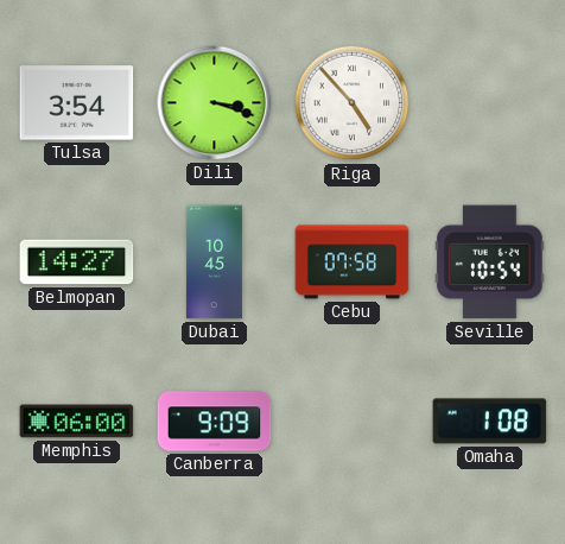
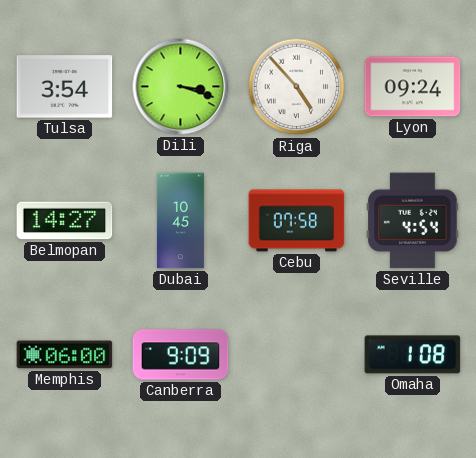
Lyon: none -> 09:24
Seville: 10:54 -> 4:54
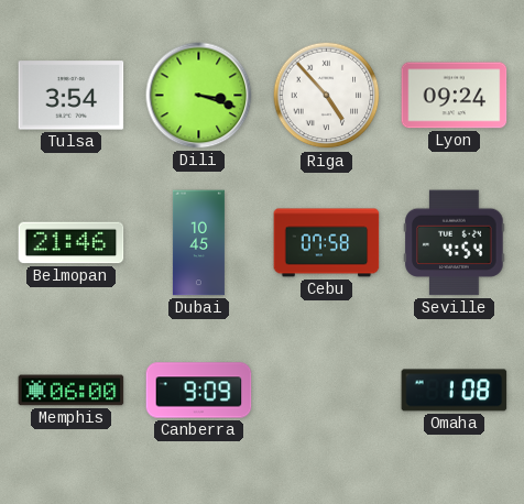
Belmopan: 14:27 -> 21:46
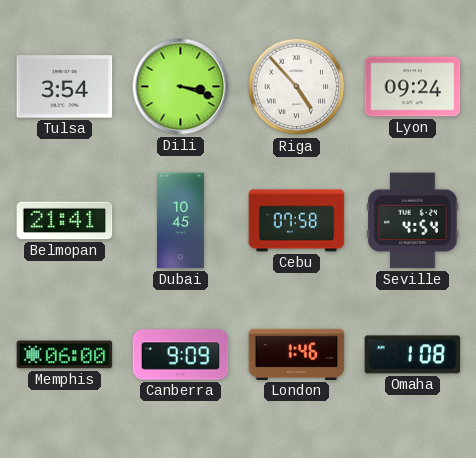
Belmopan: 21:46 -> 21:41
London: none -> 1:46
